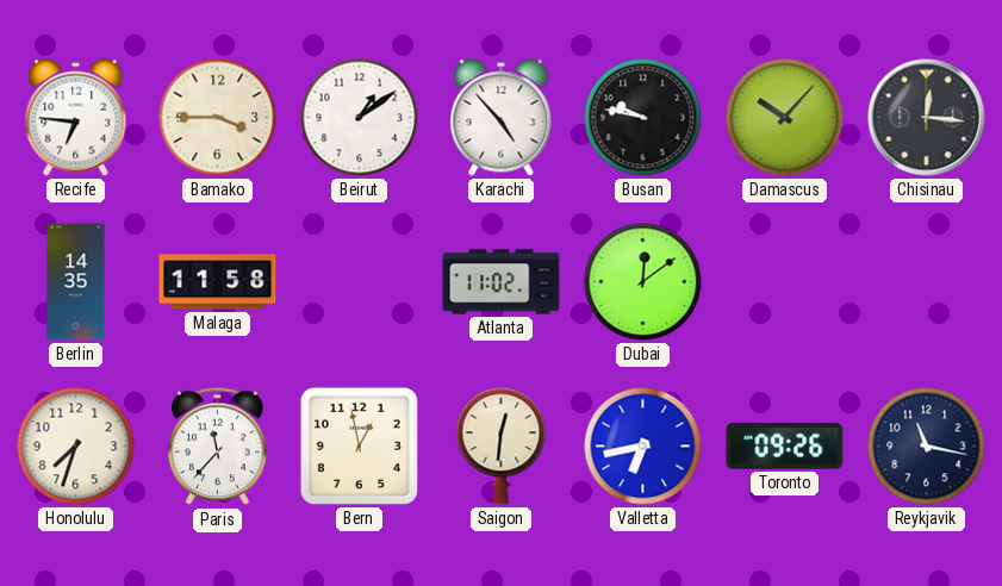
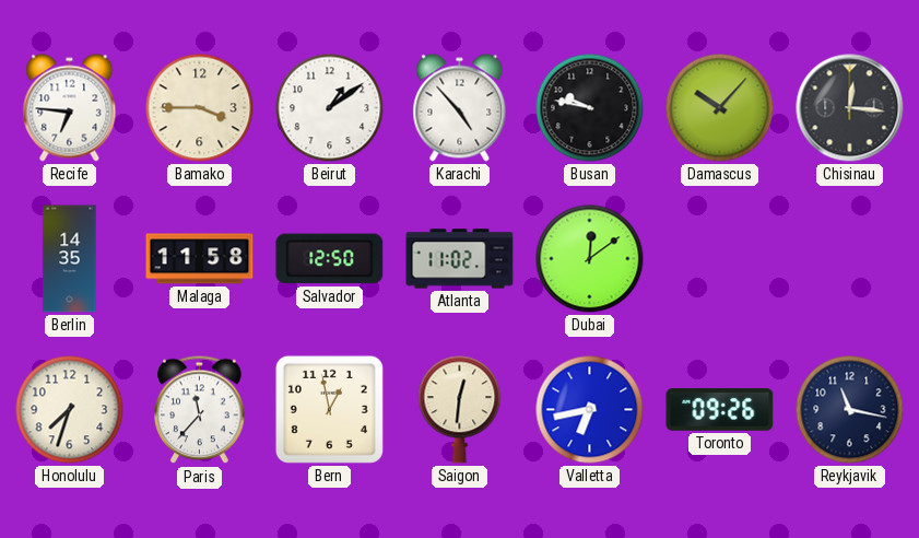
Salvador: none -> 12:50
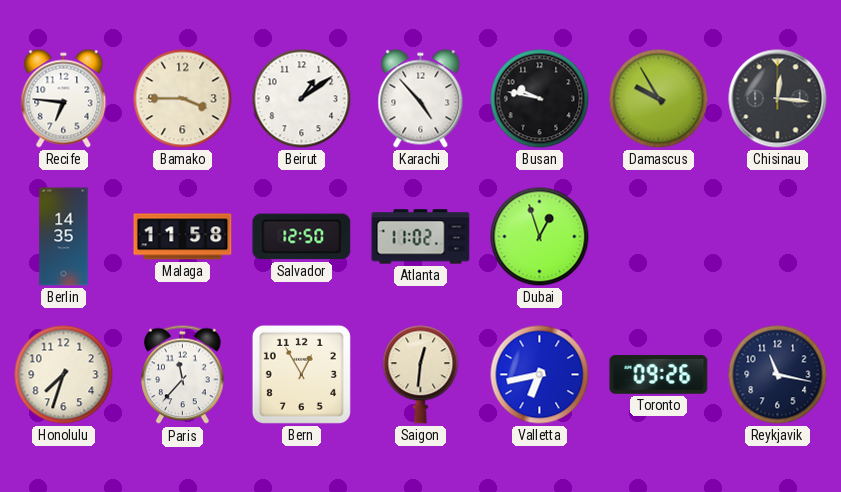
Damascus: 10:07 -> 9:55
Dubai: 12:09 -> 12:57
Bern: 12:58 -> 12:55
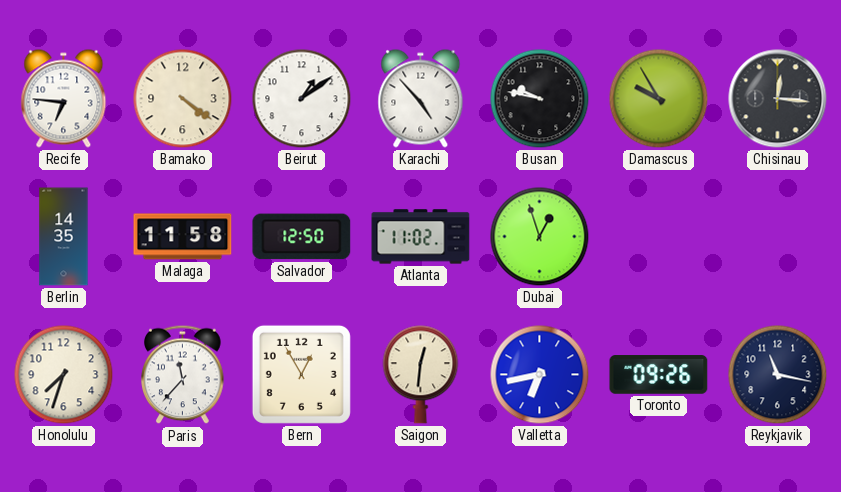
Bamako: 3:45 -> 4:21
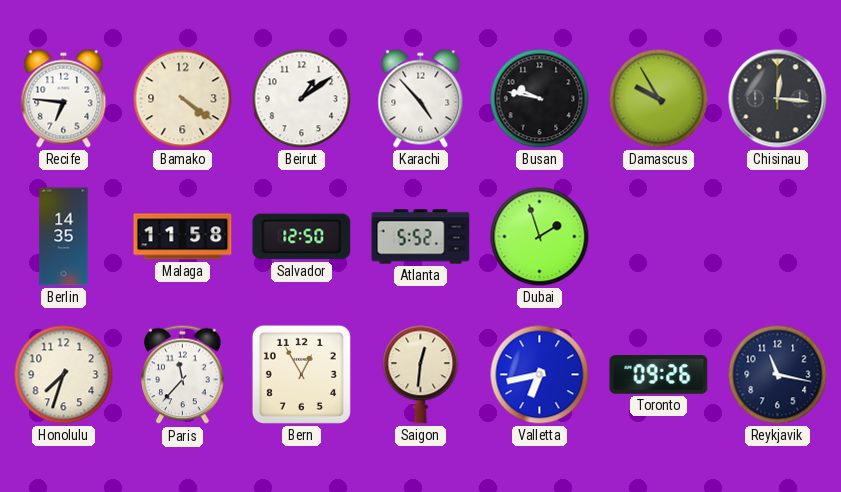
Atlanta: 11:02 -> 5:52
Dubai: 12:57 -> 1:57
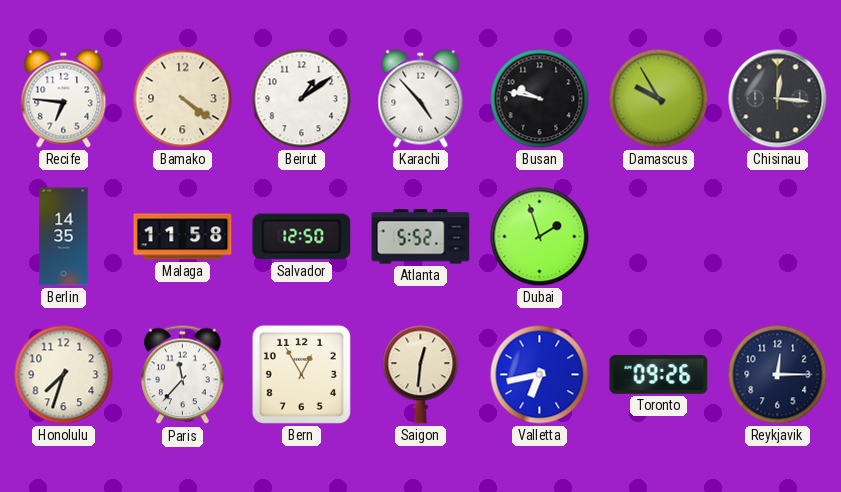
Reykjavik: 11:17 -> 12:15
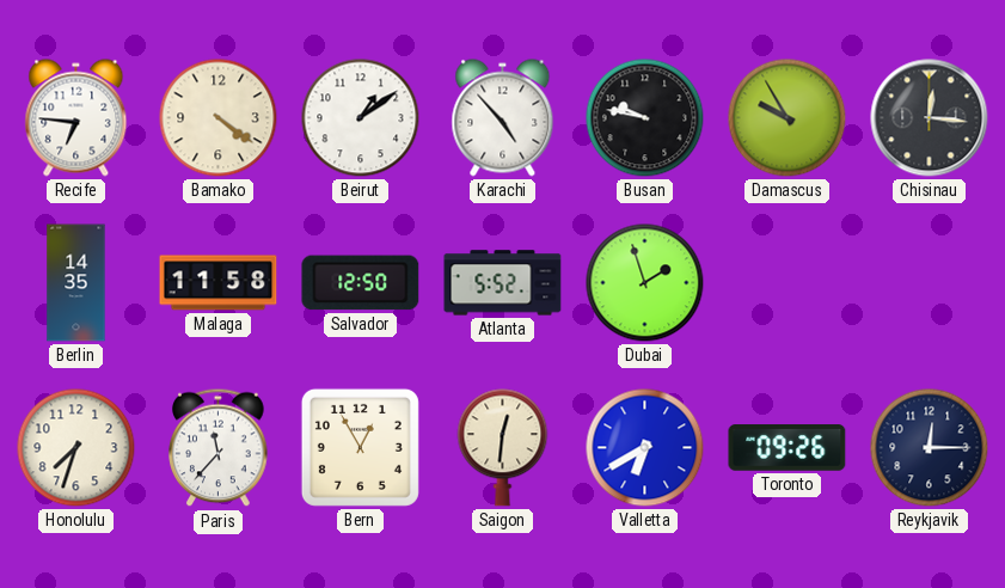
Valletta: 6:43 -> 6:40
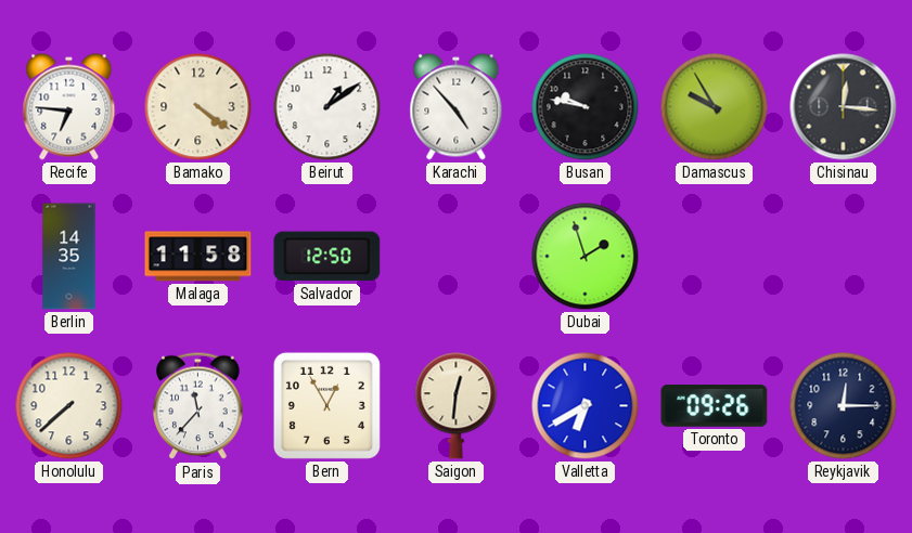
Atlanta: 5:52 -> none
Honolulu: 7:33 -> 7:38
